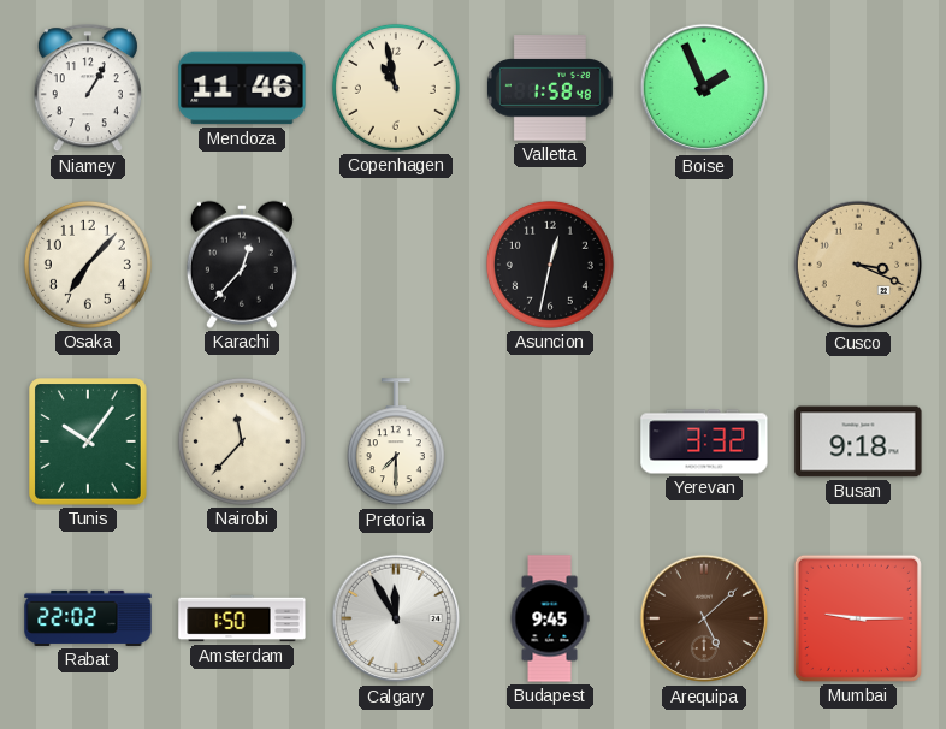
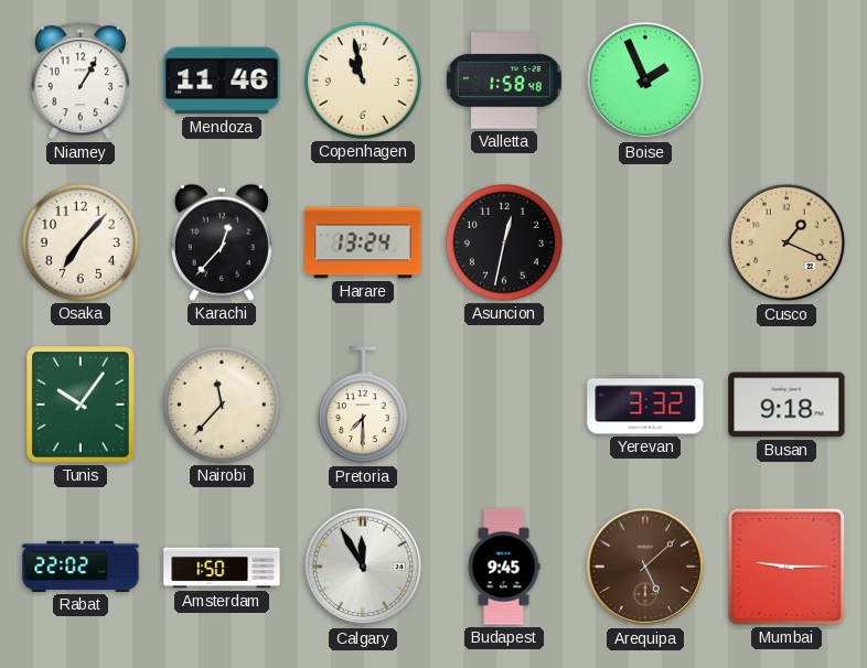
Harare: none -> 13:24
Cusco: 3:19 -> 1:19
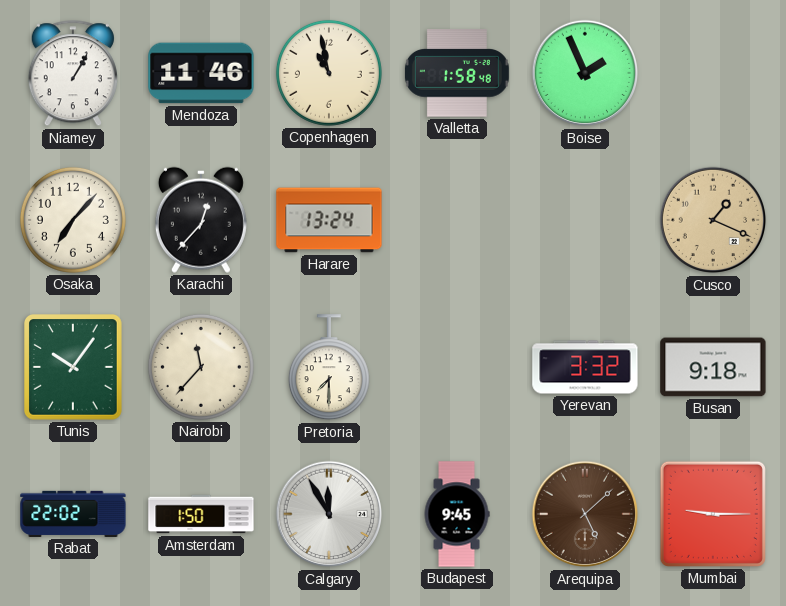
Asuncion: 12:32 -> none
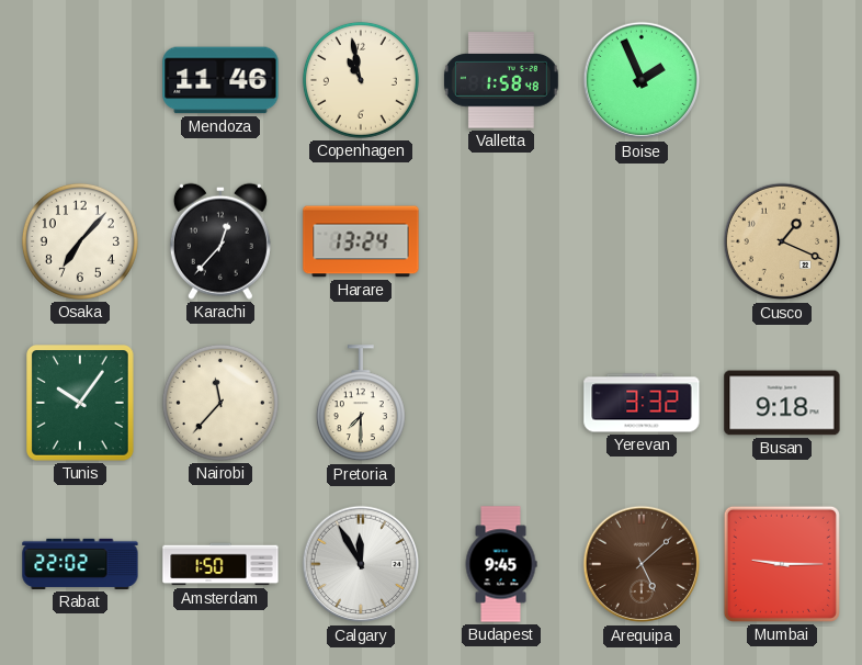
Niamey: 1:05 -> none
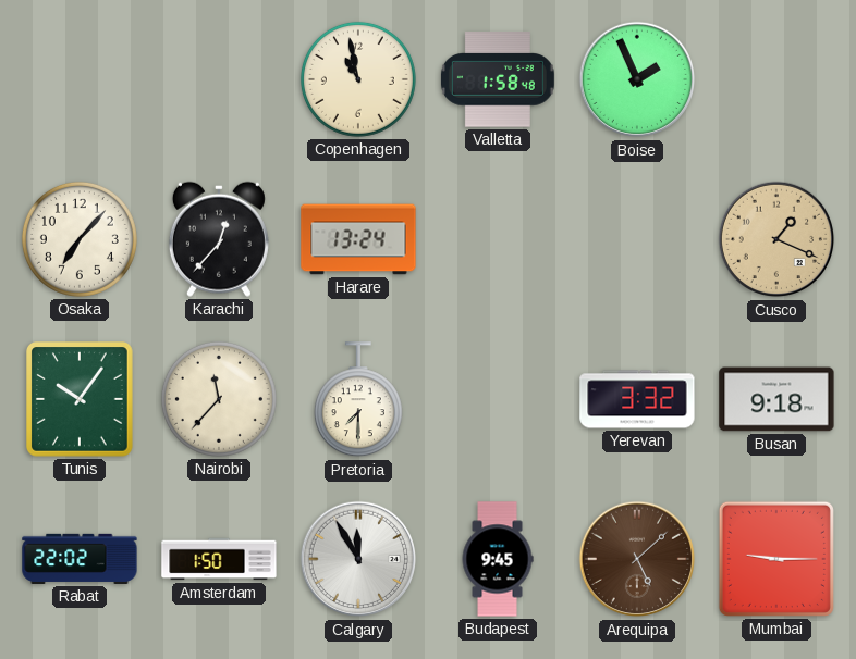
Mendoza: 11:46 -> none
